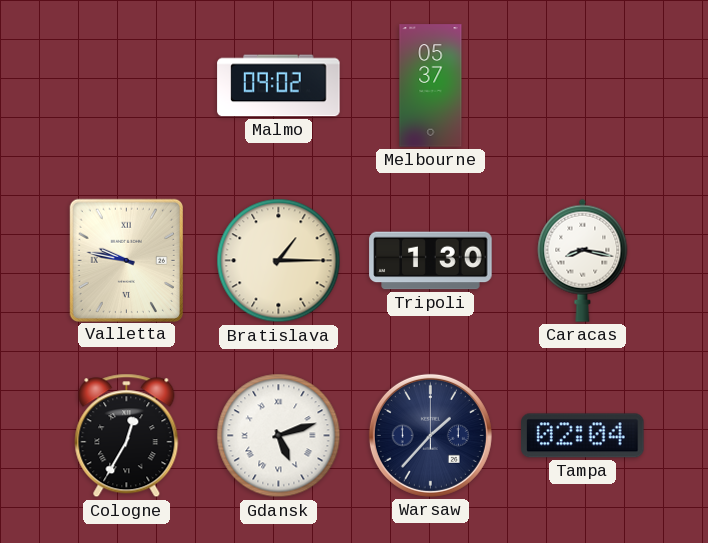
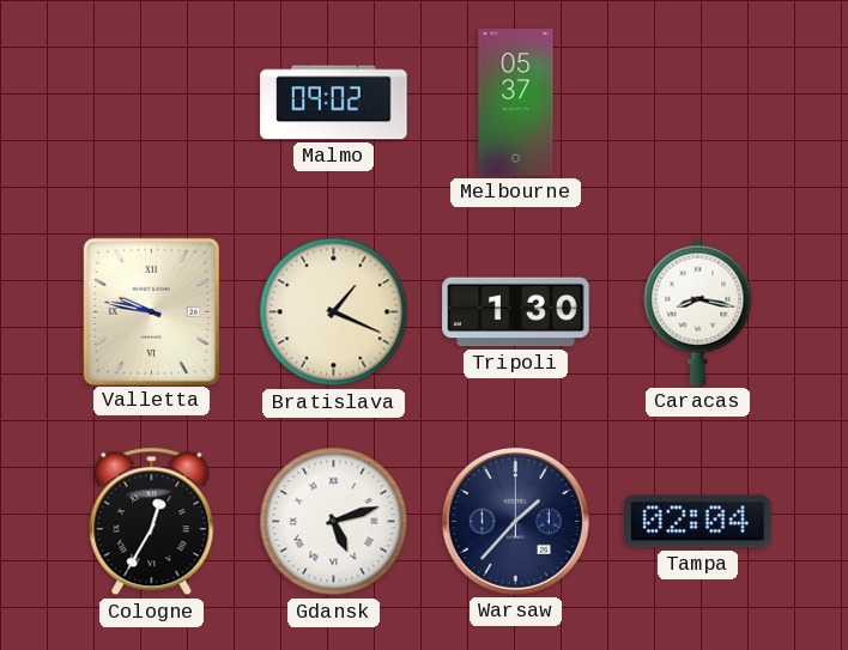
Bratislava: 1:15 -> 1:19
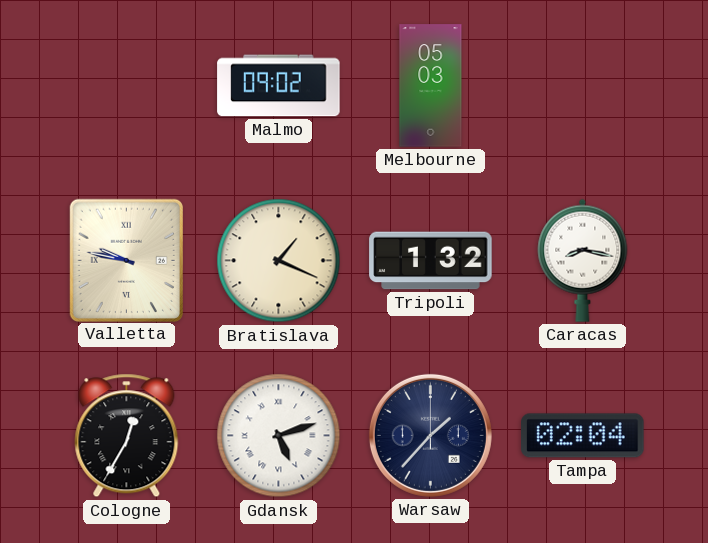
Melbourne: 05:37 -> 05:03
Tripoli: 1:30 -> 1:32
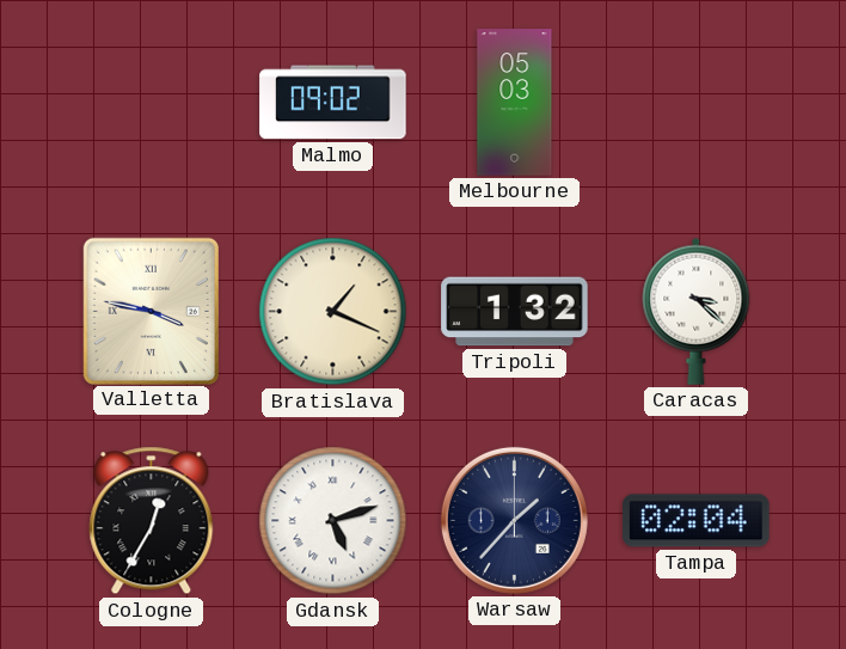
Valletta: 9:47 -> 3:47
Caracas: 8:17 -> 3:22
